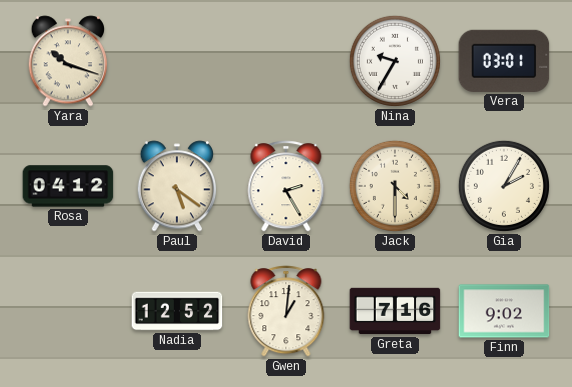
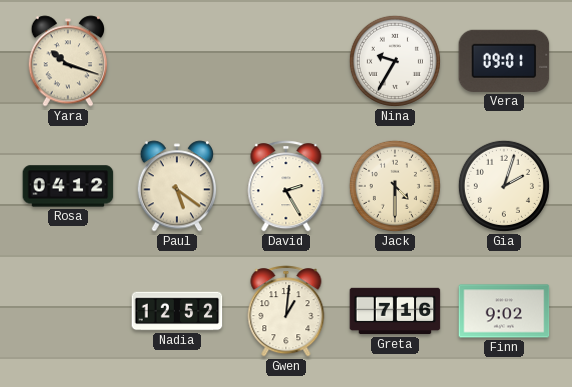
Vera: 03:01 -> 09:01
Gia: 2:05 -> 2:03
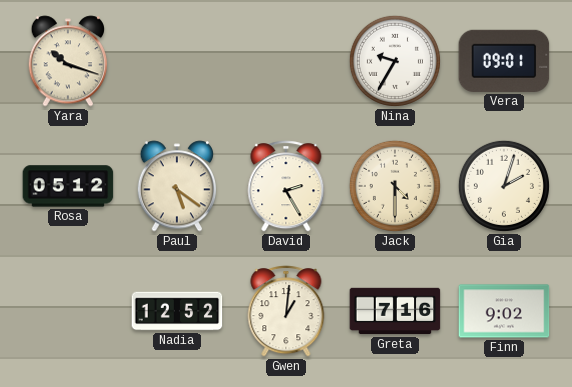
Rosa: 04:12 -> 05:12
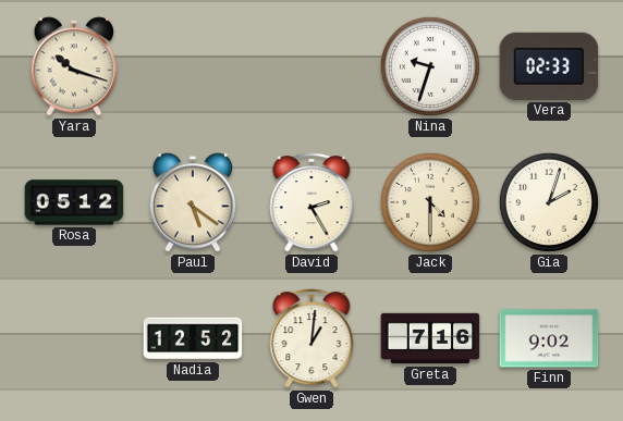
Nina: 9:35 -> 9:33
Vera: 09:01 -> 02:33
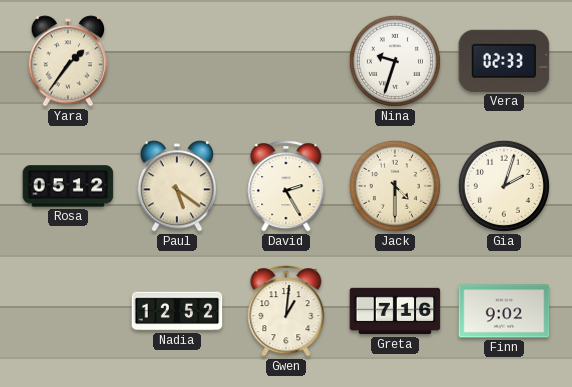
Yara: 10:18 -> 1:36
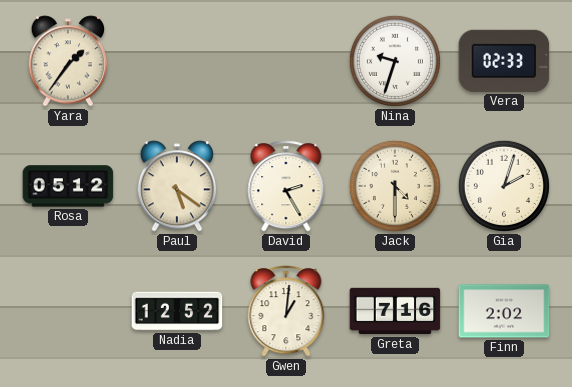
Finn: 9:02 -> 2:02
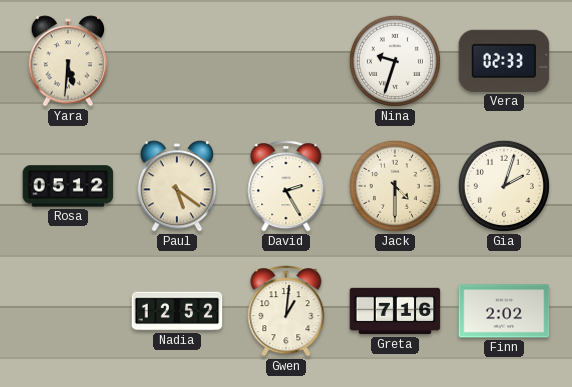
Yara: 1:36 -> 5:31
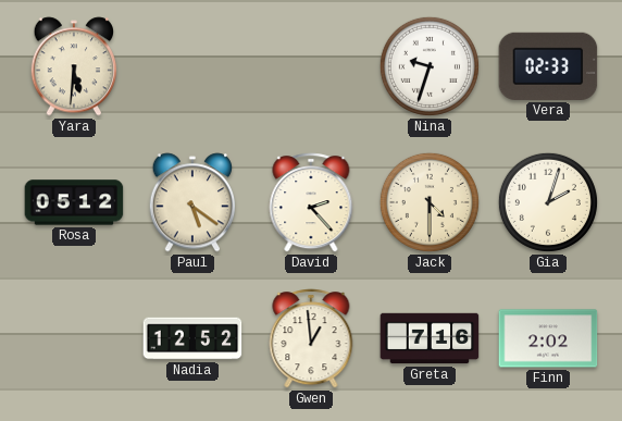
David: 2:25 -> 2:23
Gwen: 1:01 -> 12:59
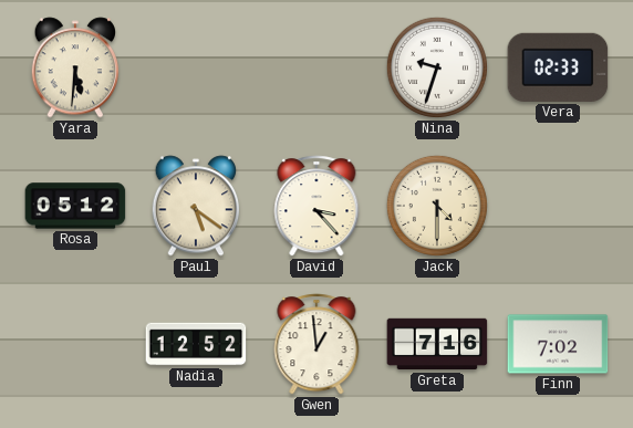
David: 2:23 -> 3:23
Gia: 2:03 -> none
Finn: 2:02 -> 7:02
